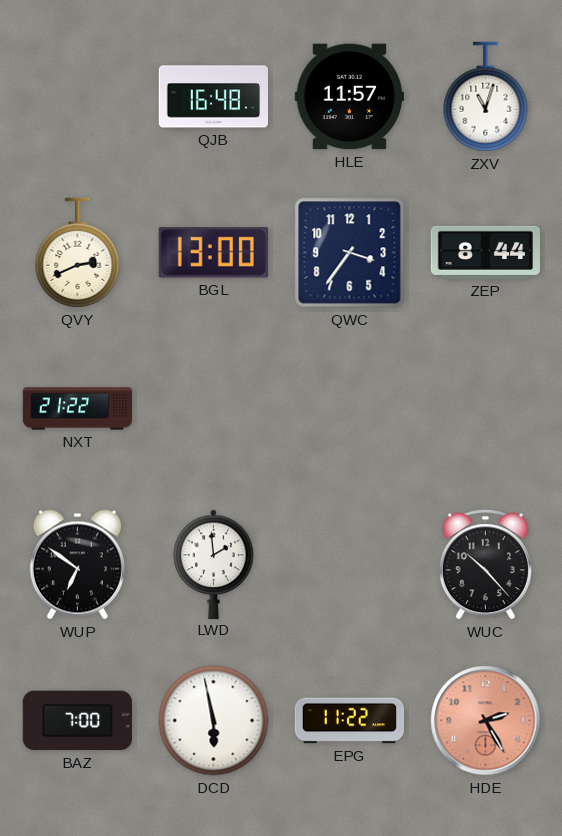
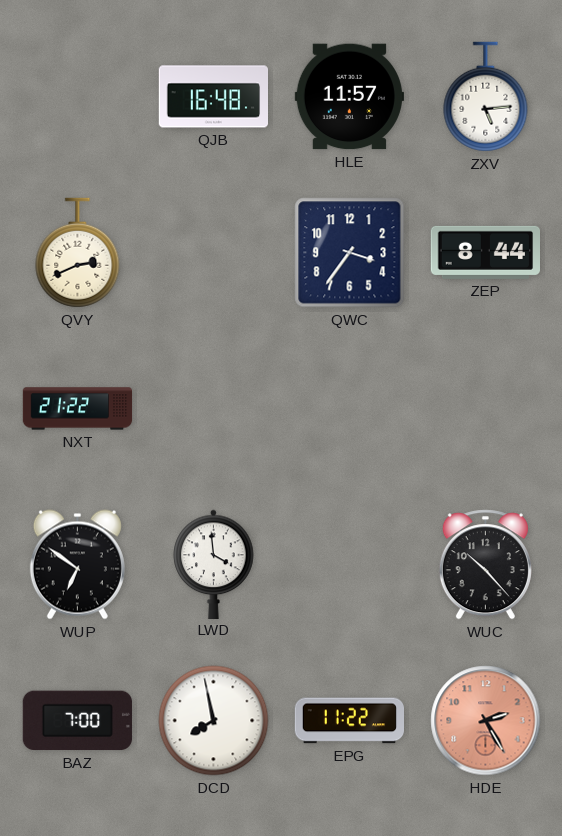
ZXV: 11:03 -> 5:14
BGL: 13:00 -> none
LWD: 1:59 -> 3:59
DCD: 5:58 -> 7:58
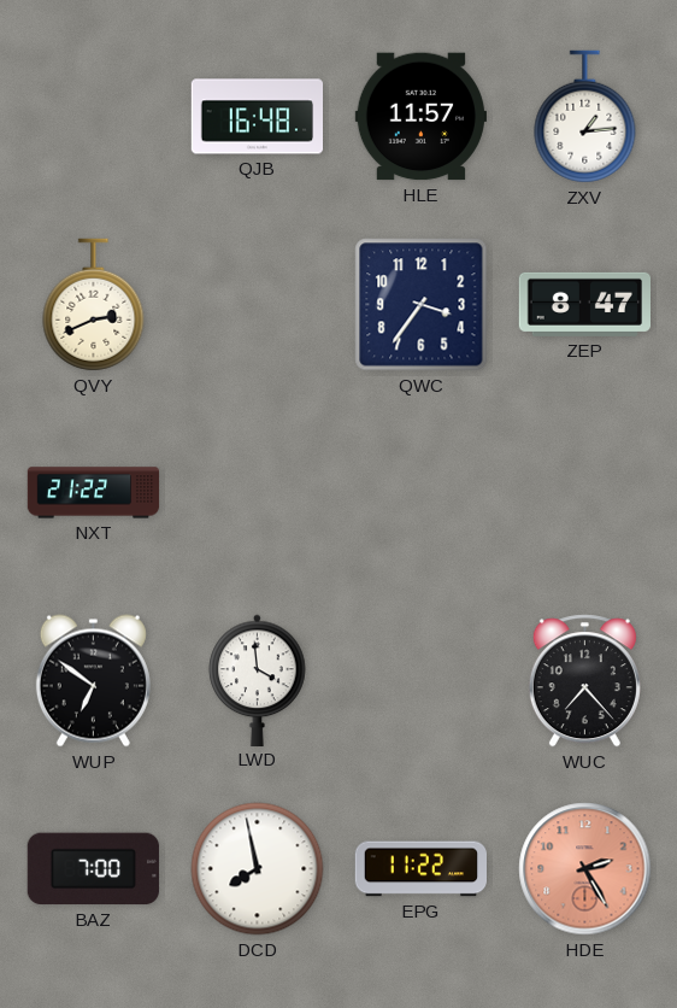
ZXV: 5:14 -> 1:14
ZEP: 8:44 -> 8:47
WUC: 10:23 -> 7:23
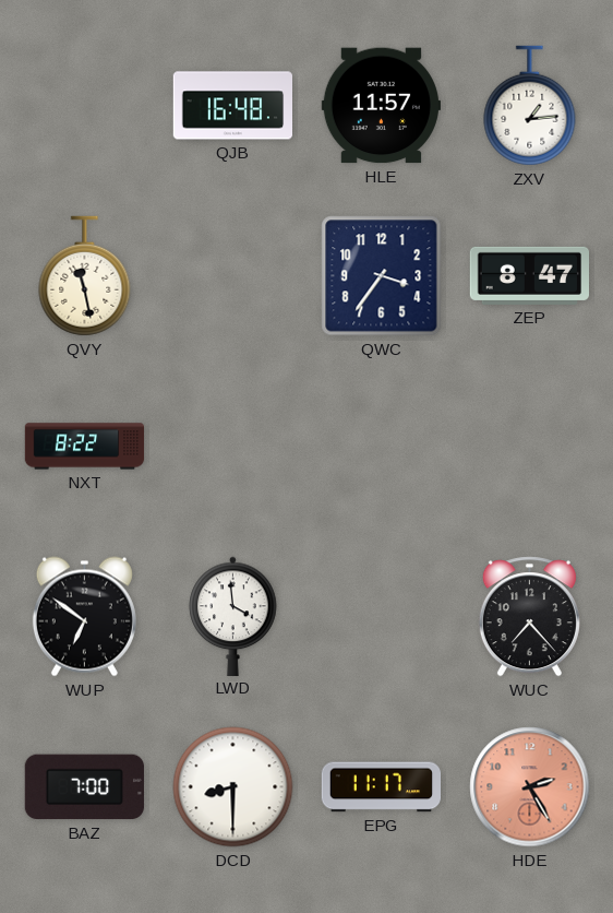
QVY: 2:41 -> 11:28
NXT: 21:22 -> 8:22
DCD: 7:58 -> 8:30
EPG: 11:22 -> 11:17
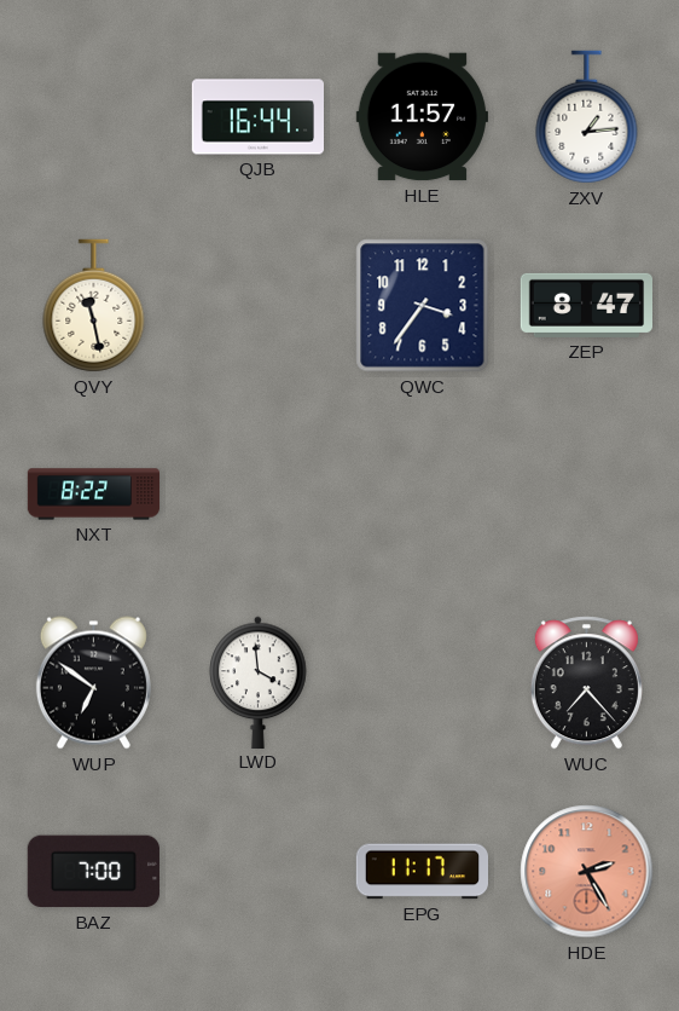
QJB: 16:48 -> 16:44
DCD: 8:30 -> none
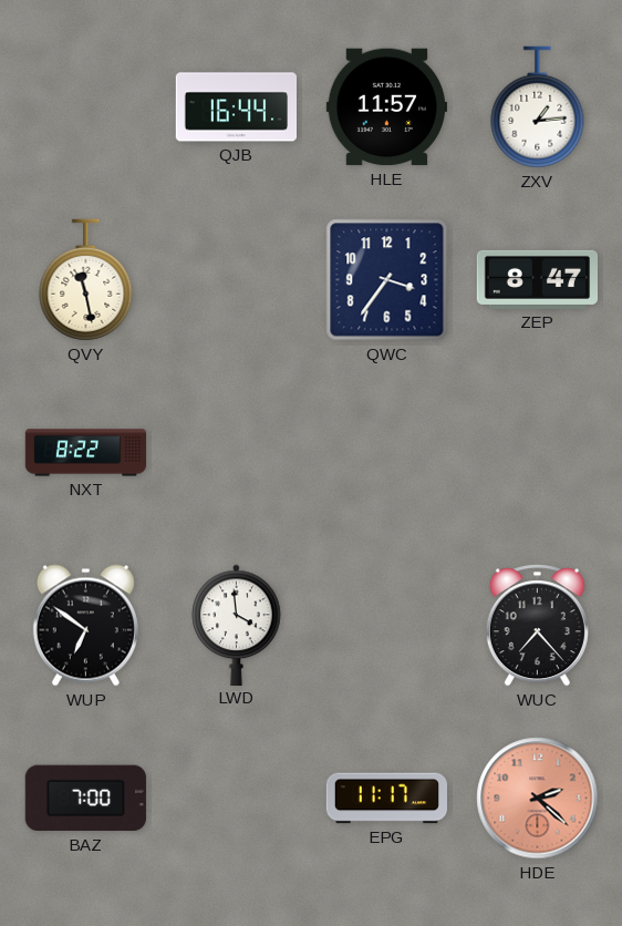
HDE: 2:25 -> 2:22
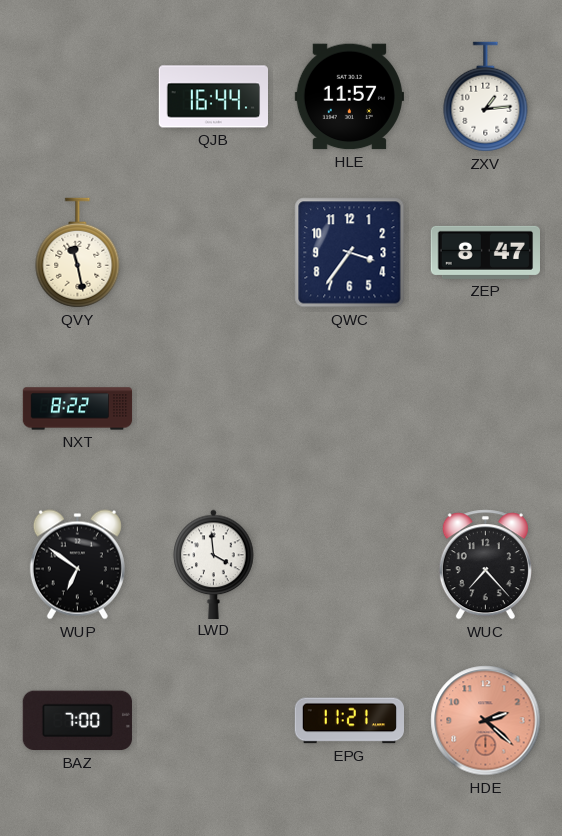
EPG: 11:17 -> 11:21
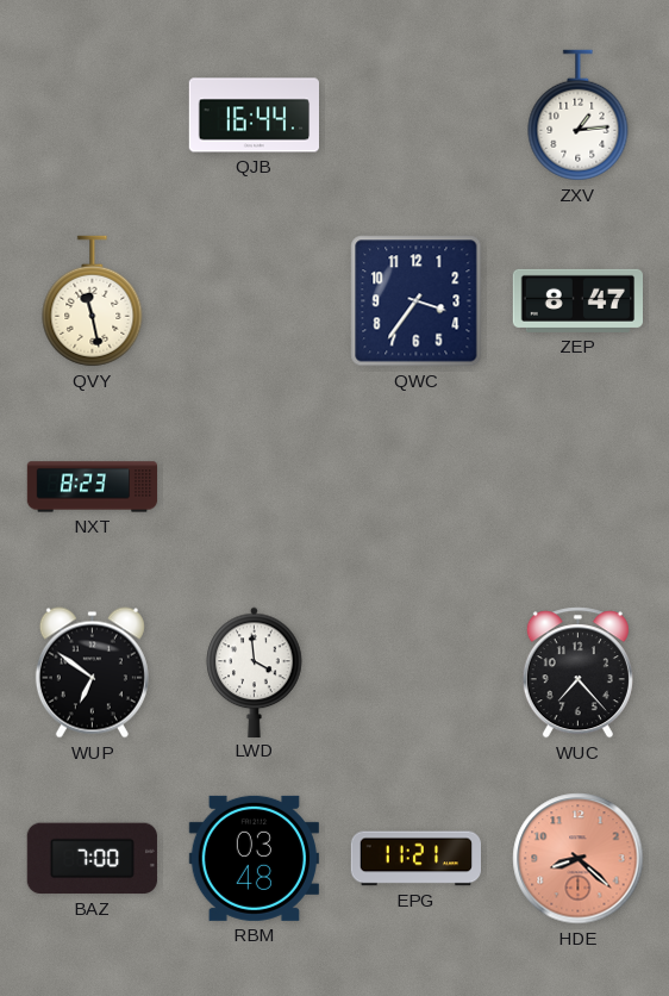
HLE: 11:57 -> none
NXT: 8:22 -> 8:23
RBM: none -> 03:48
HDE: 2:22 -> 8:22
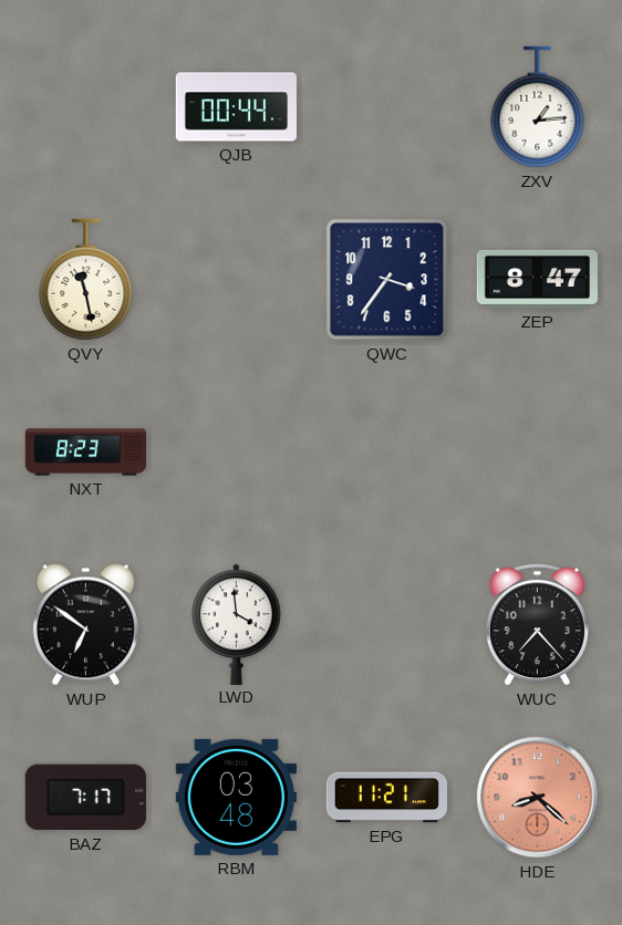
QJB: 16:44 -> 00:44
BAZ: 7:00 -> 7:17
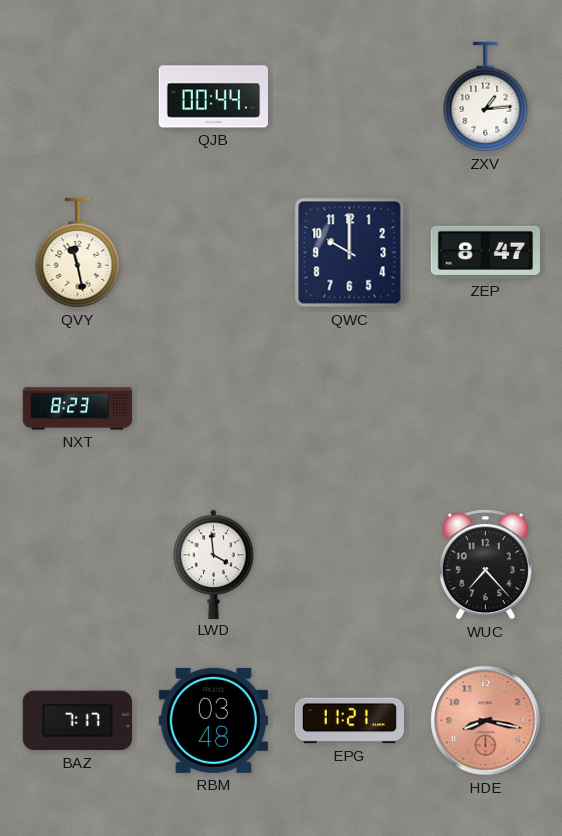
QWC: 3:36 -> 10:00
WUP: 6:51 -> none
HDE: 8:22 -> 8:17
